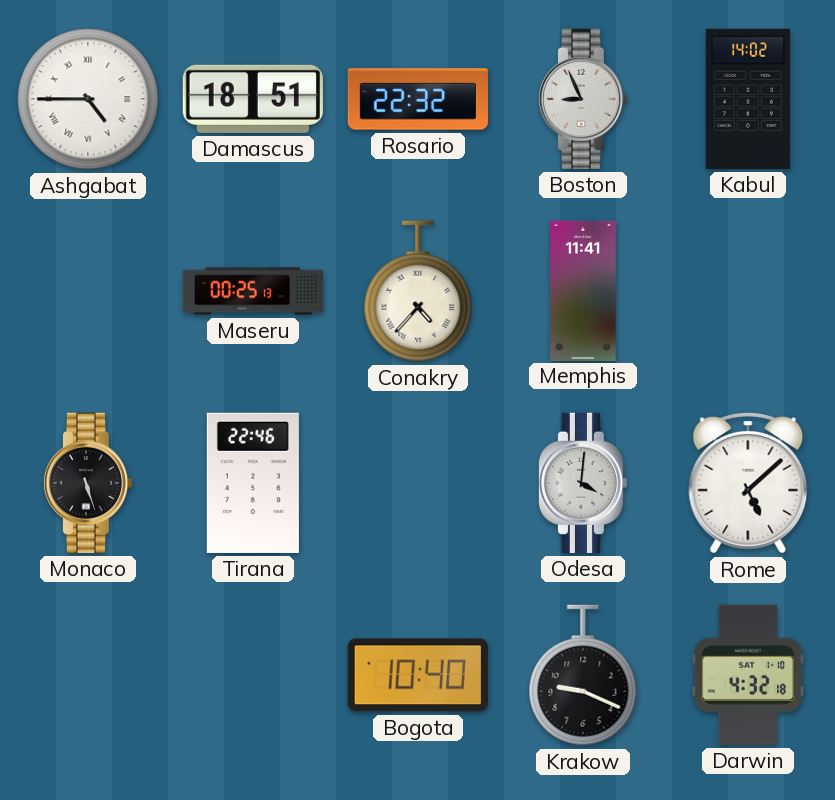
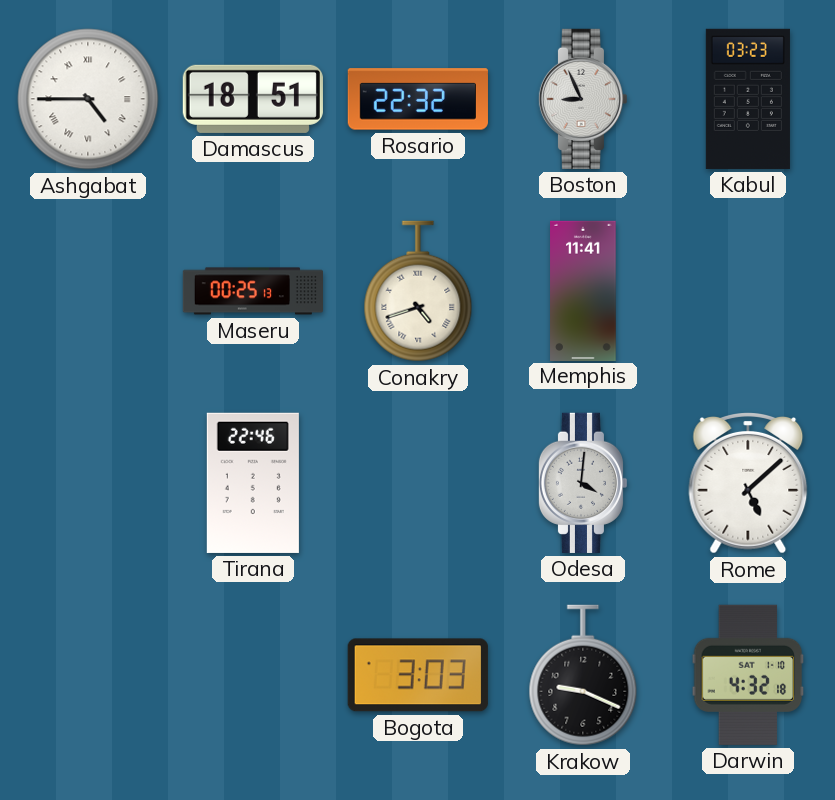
Kabul: 14:02 -> 03:23
Conakry: 4:37 -> 4:42
Monaco: 5:27 -> none
Bogota: 10:40 -> 3:03
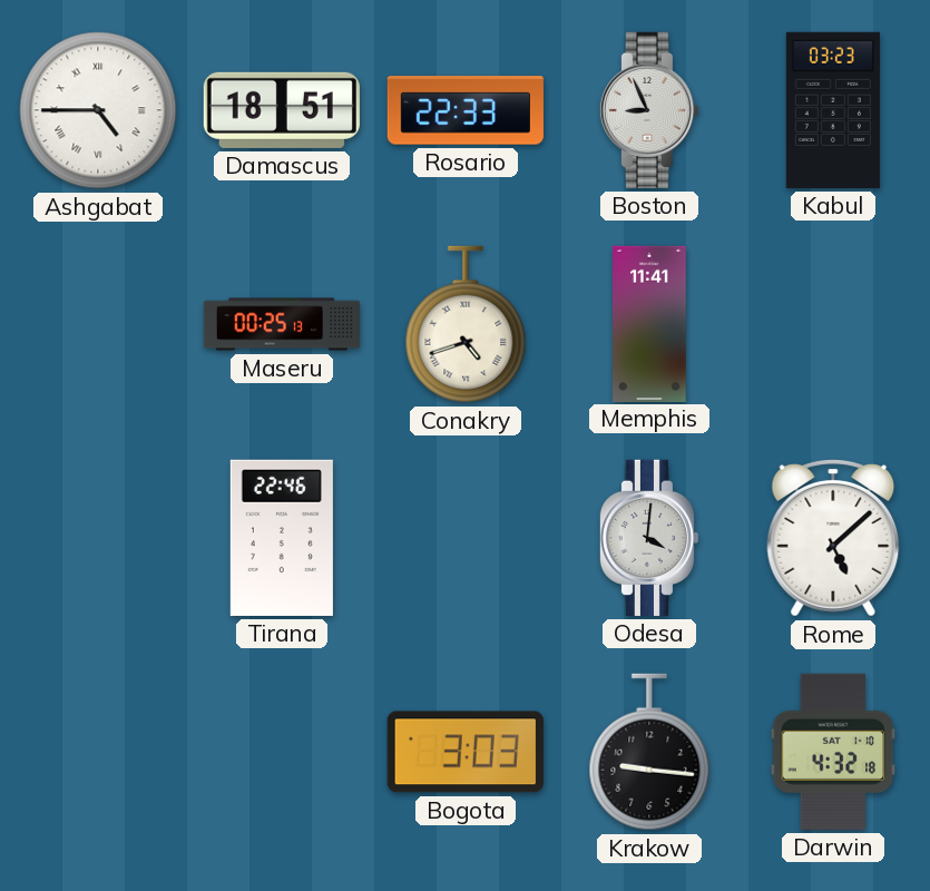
Rosario: 22:32 -> 22:33
Krakow: 9:19 -> 9:16
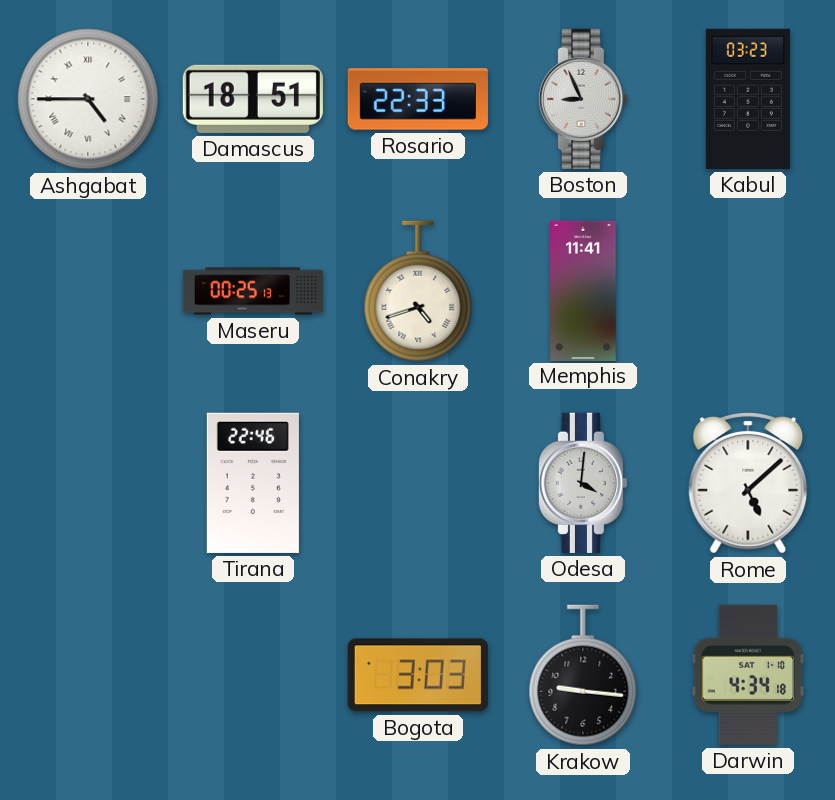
Darwin: 4:32 -> 4:34
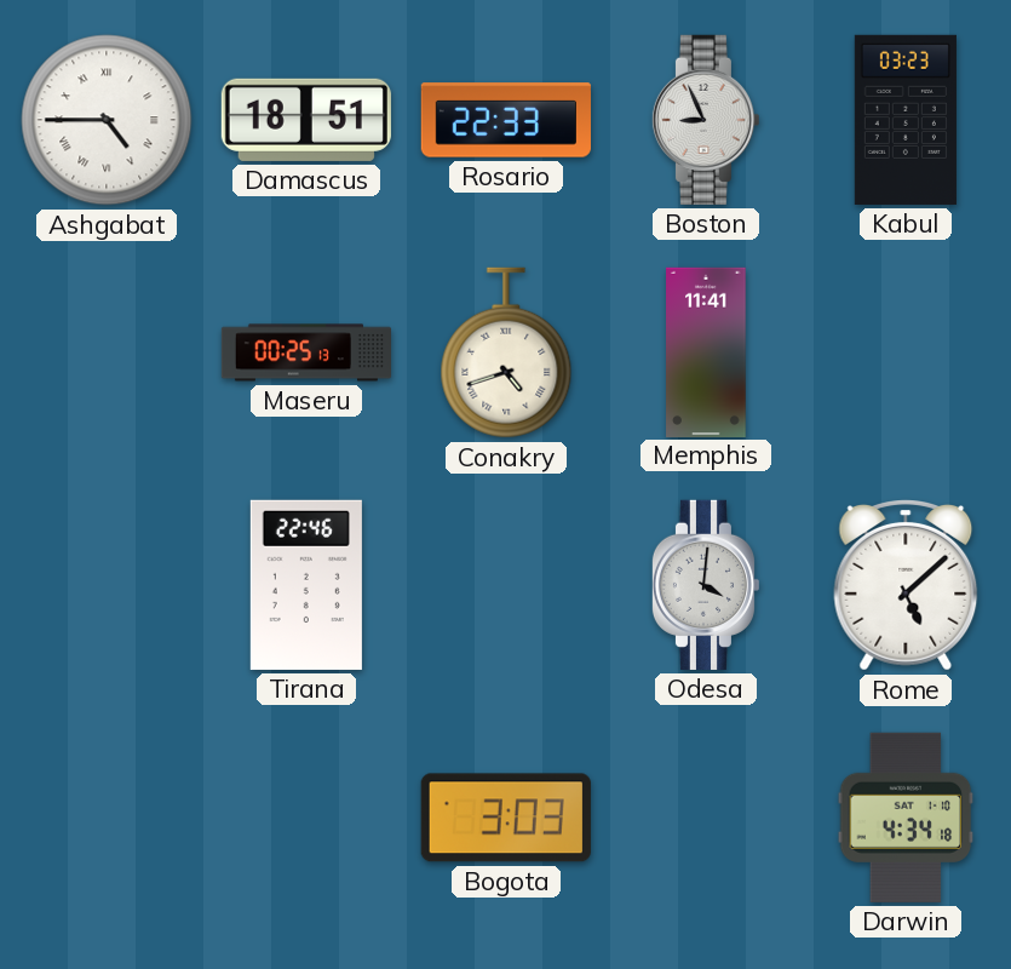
Krakow: 9:16 -> none
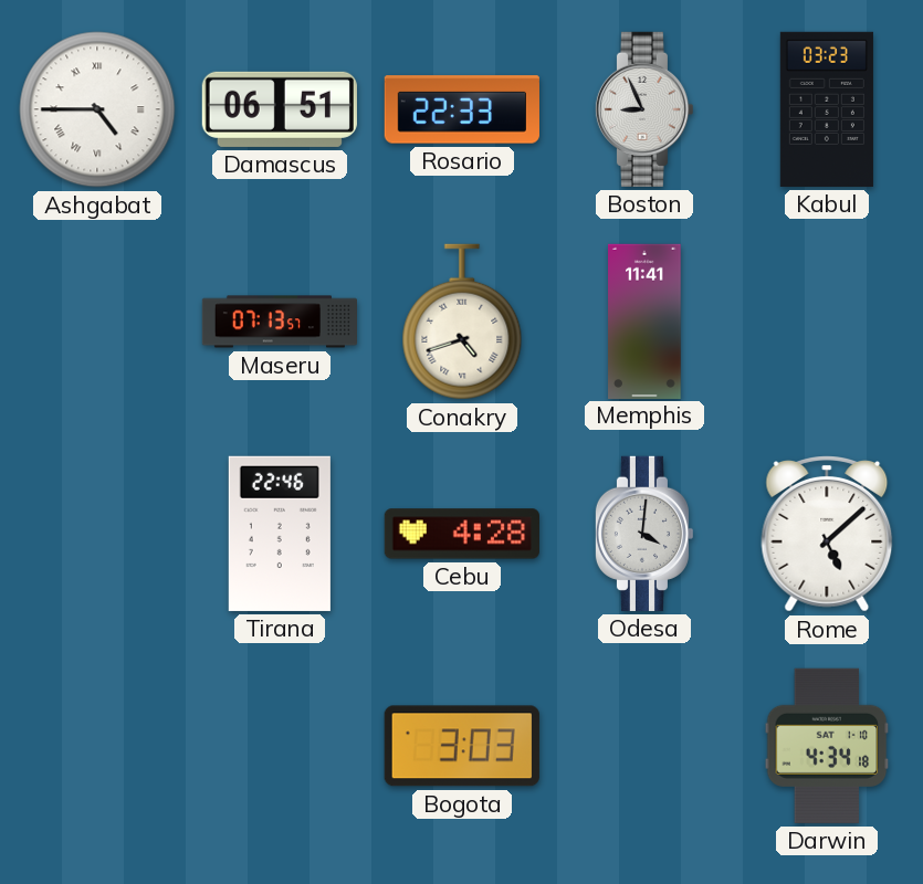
Damascus: 18:51 -> 06:51
Maseru: 00:25 -> 07:13
Cebu: none -> 4:28
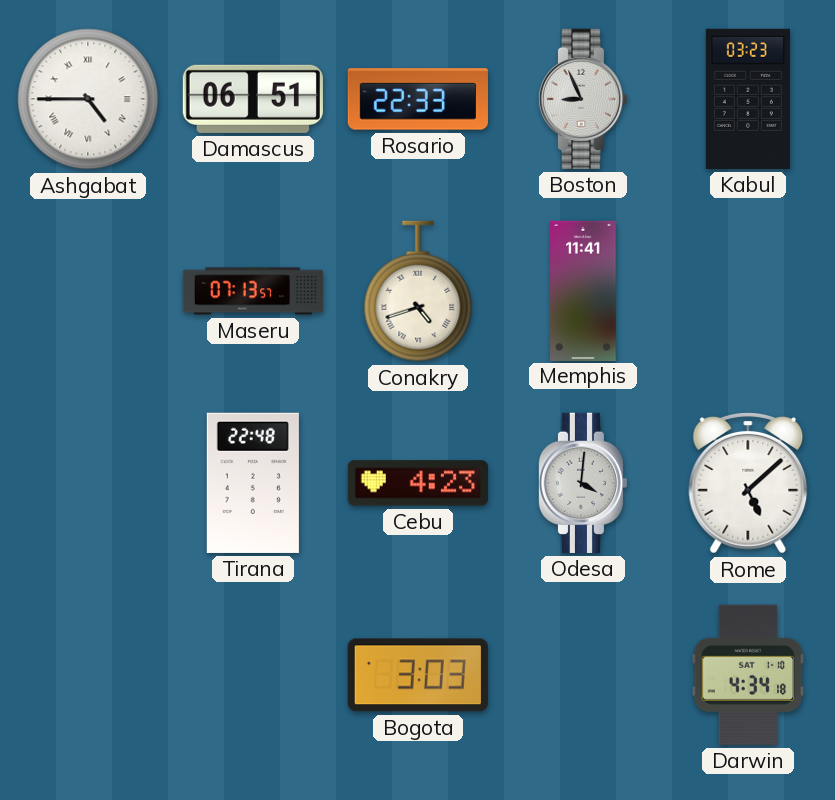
Tirana: 22:46 -> 22:48
Cebu: 4:28 -> 4:23
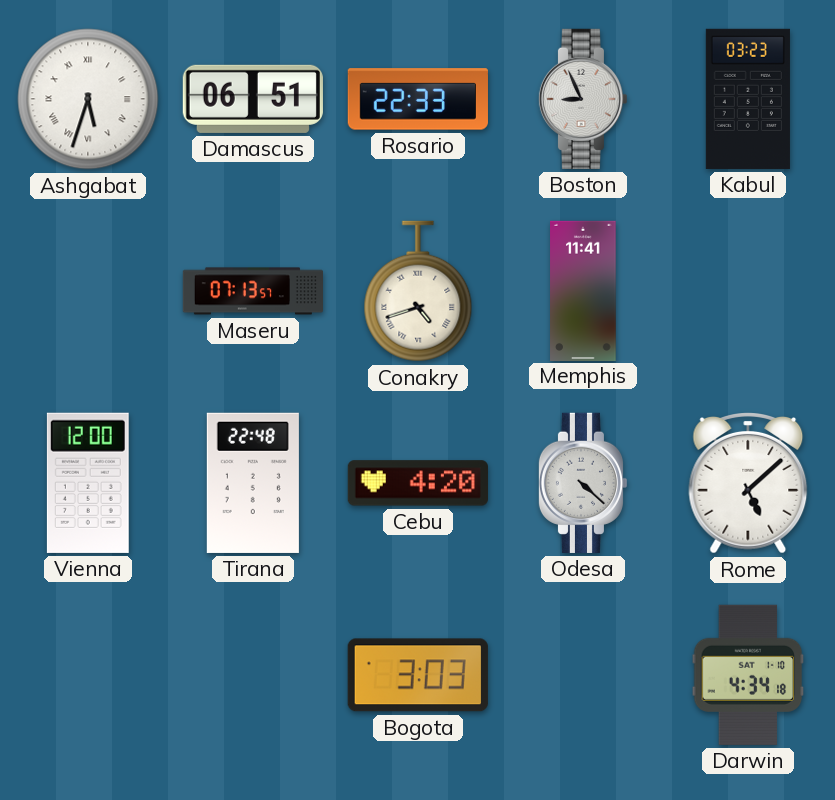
Ashgabat: 4:45 -> 5:33
Vienna: none -> 12:00
Cebu: 4:23 -> 4:20
Odesa: 4:01 -> 4:22
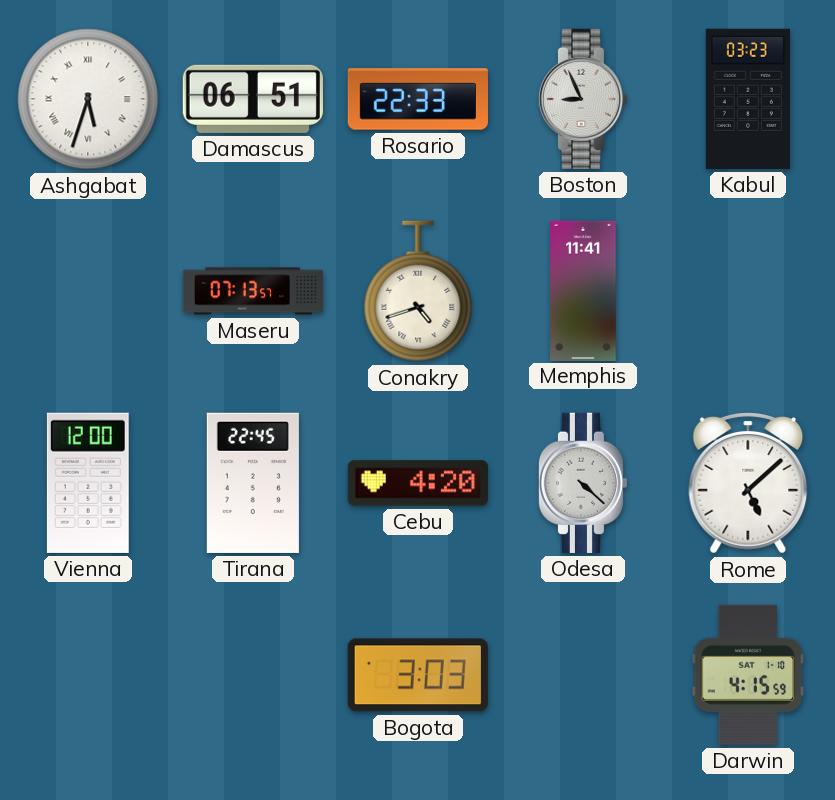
Tirana: 22:48 -> 22:45
Darwin: 4:34 -> 4:15
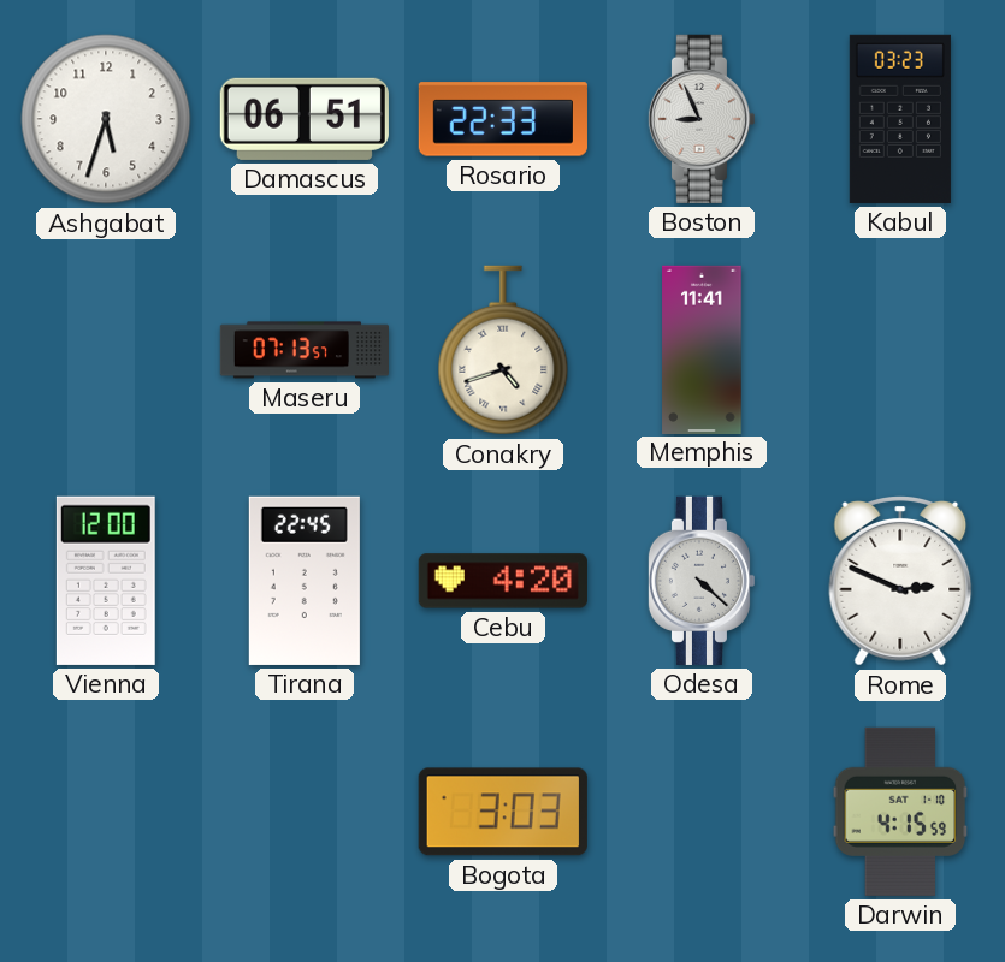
Ashgabat numerals: Roman -> Arabic
Rome: 5:08 -> 2:49
